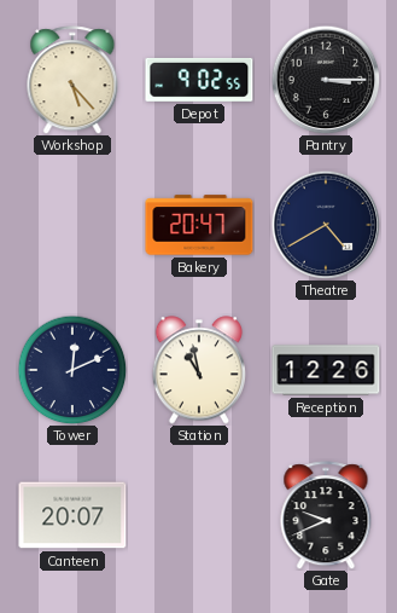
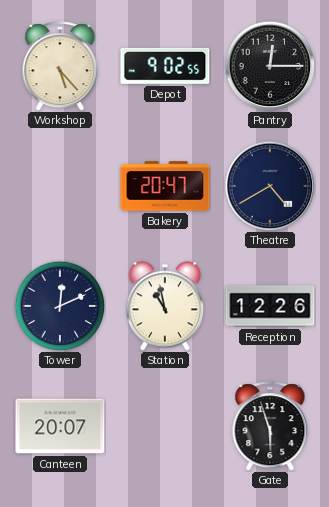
Pantry: 3:15 -> 12:15
Gate: 9:41 -> 5:57
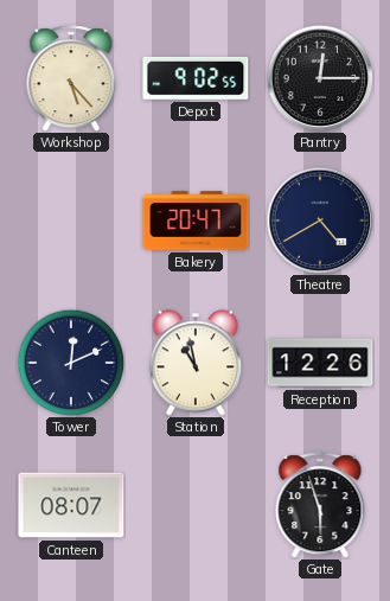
Canteen: 20:07 -> 08:07
